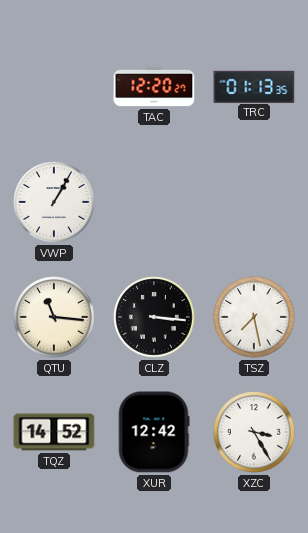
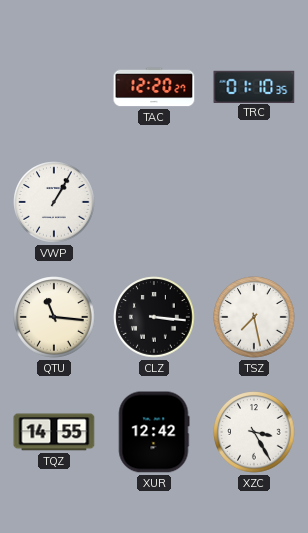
TRC: 01:13 -> 01:10
TQZ: 14:52 -> 14:55
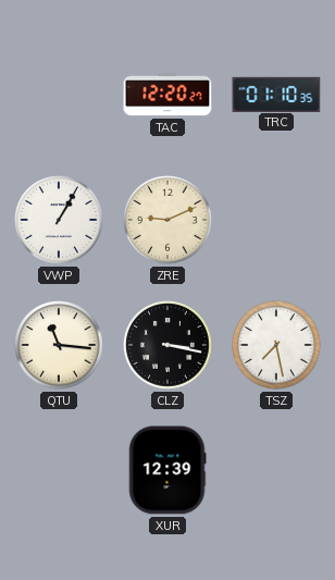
ZRE: none -> 9:11
CLZ: 3:16 -> 3:17
TQZ: 14:55 -> none
XUR: 12:42 -> 12:39
XZC: 3:25 -> none
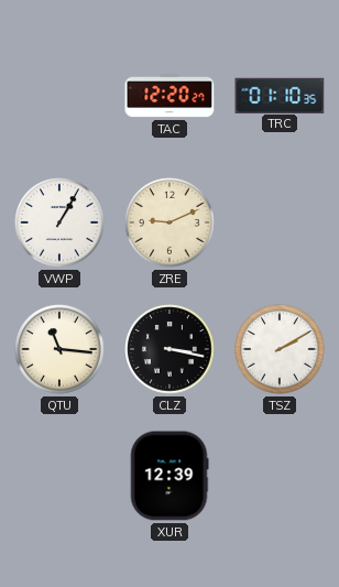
TSZ: 7:28 -> 2:10
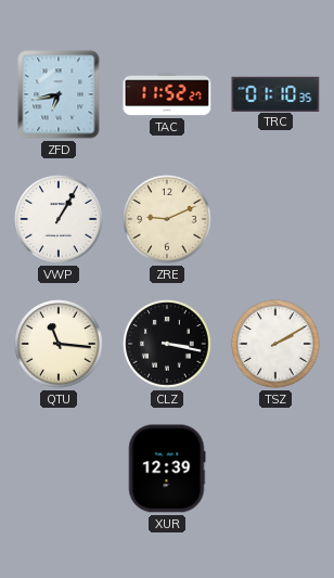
ZFD: none -> 6:43
TAC: 12:20 -> 11:52
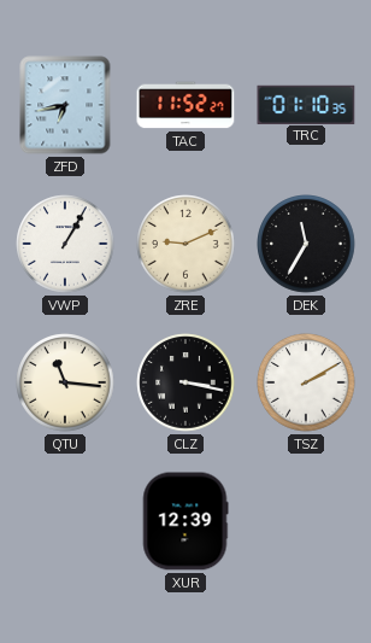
DEK: none -> 11:35
